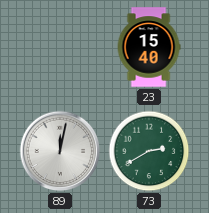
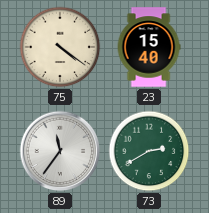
75: none -> 4:21
89: 12:02 -> 11:36
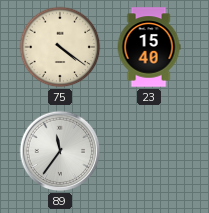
73: 2:40 -> none
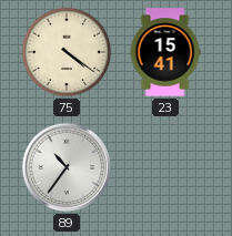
23: 15:40 -> 15:41
89: 11:36 -> 10:36
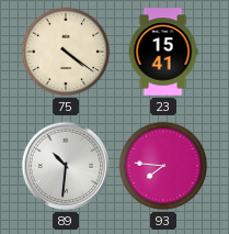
89: 10:36 -> 10:31
93: none -> 7:46
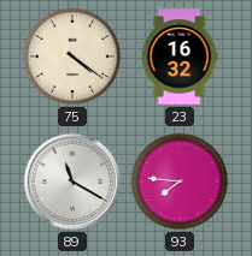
23: 15:41 -> 16:32
89: 10:31 -> 11:20
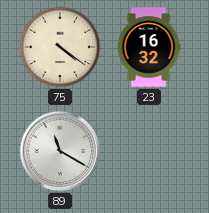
93: 7:46 -> none
